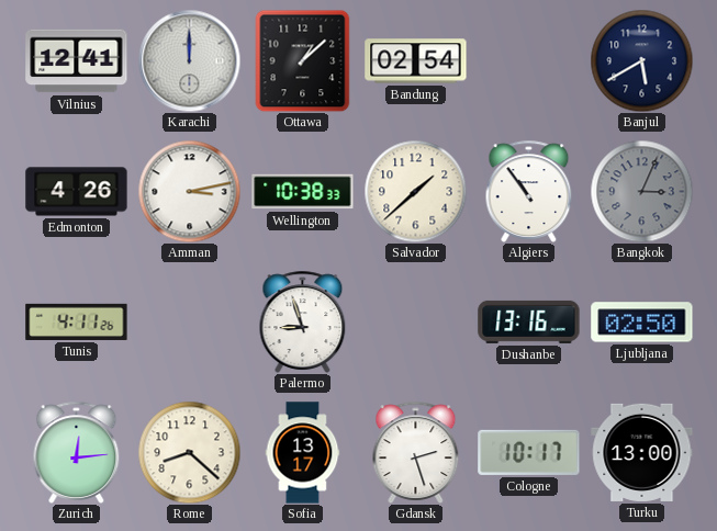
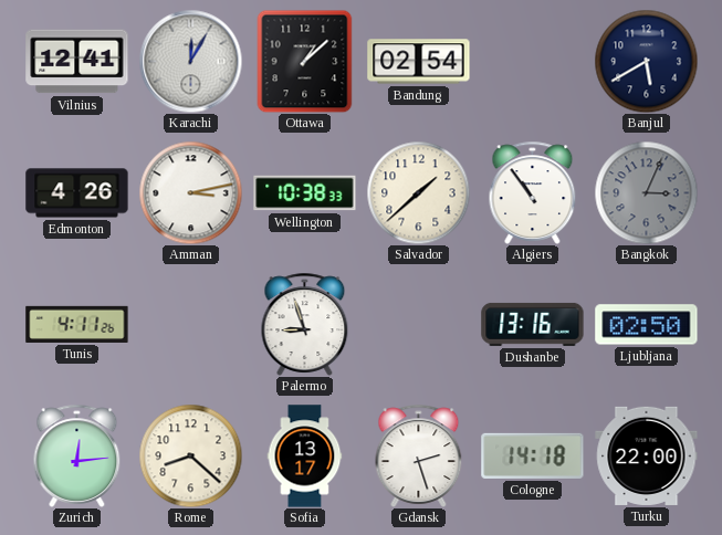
Karachi: 12:00 -> 12:05
Cologne: 10:17 -> 14:18
Turku: 13:00 -> 22:00
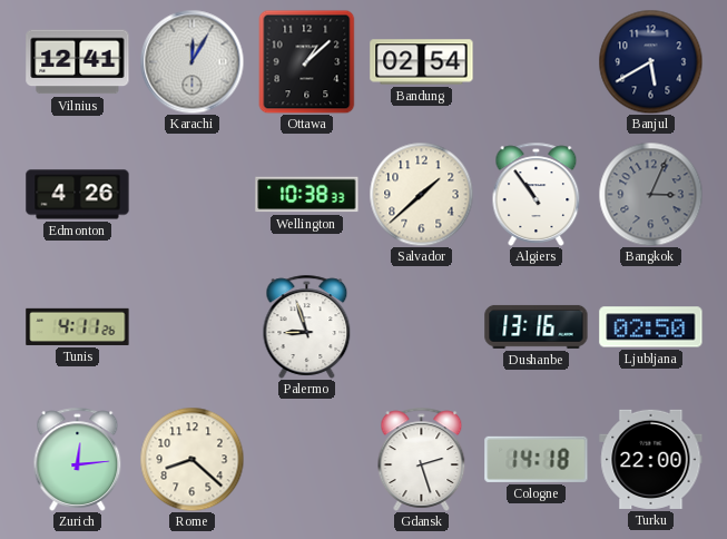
Amman: 3:13 -> none
Sofia: 13:17 -> none
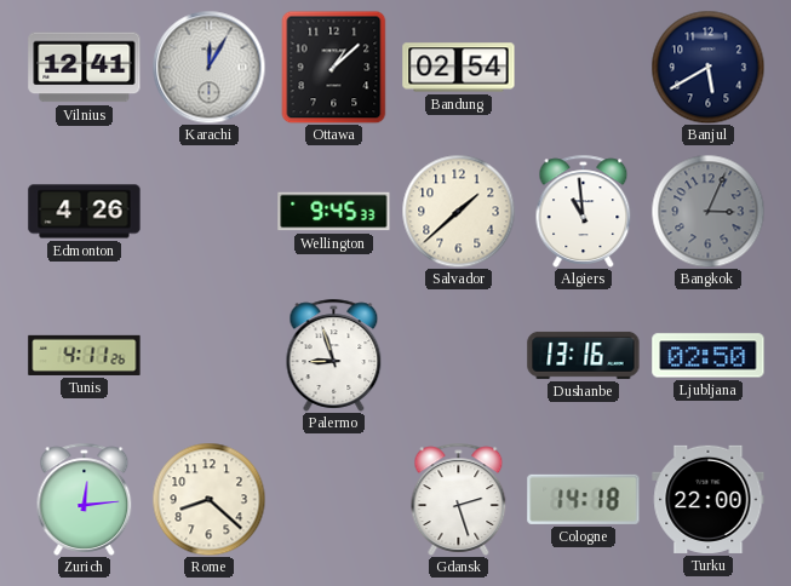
Wellington: 10:38 -> 9:45
Algiers: 10:54 -> 10:59
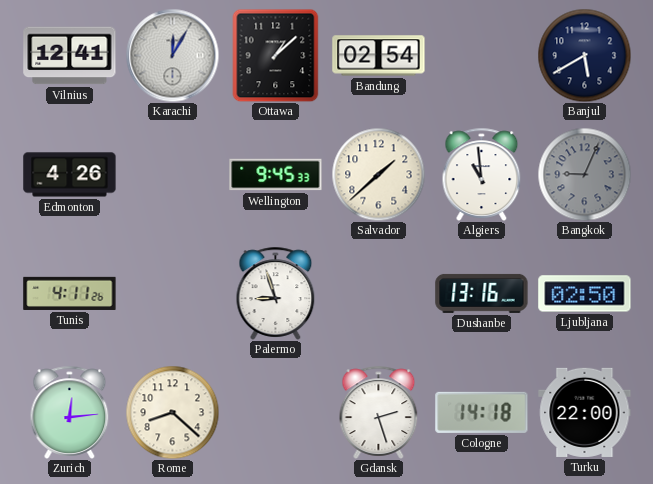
Bangkok: 3:04 -> 9:04
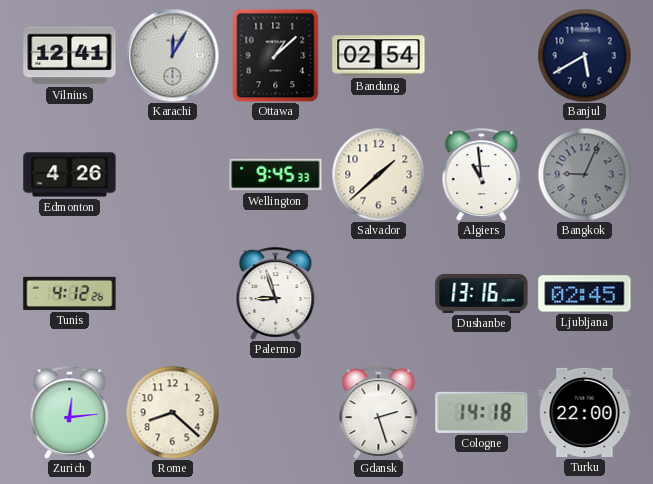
Tunis: 4:11 -> 4:12
Ljubljana: 02:50 -> 02:45
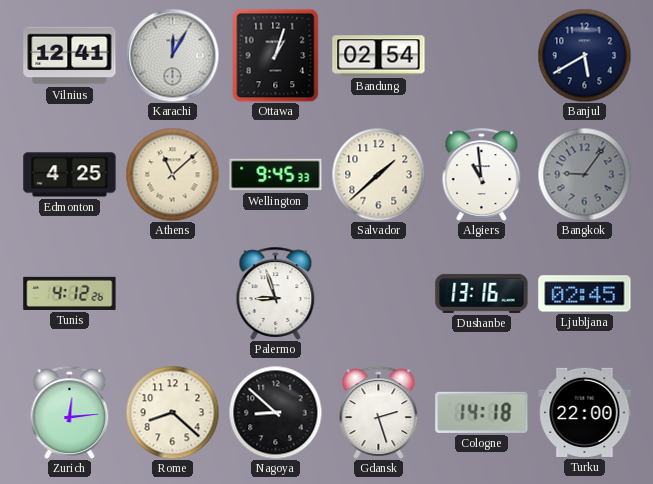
Ottawa: 1:08 -> 1:03
Edmonton: 4:26 -> 4:25
Athens: none -> 11:08
Bangkok: 9:04 -> 9:06
Nagoya: none -> 8:52
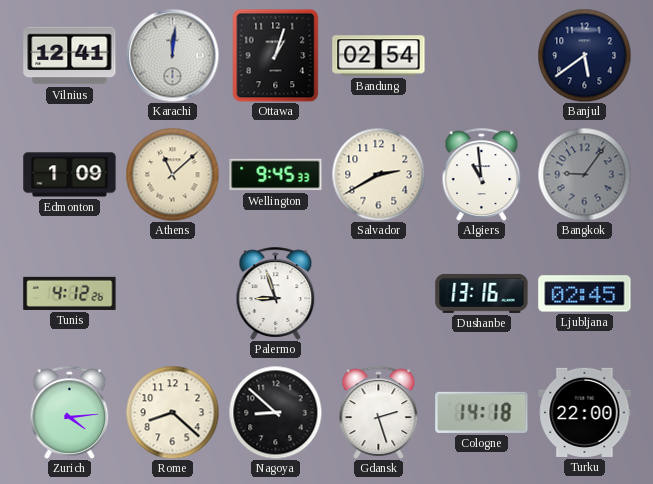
Karachi: 12:05 -> 12:01
Banjul: 5:40 -> 5:39
Edmonton: 4:25 -> 1:09
Salvador: 1:38 -> 2:40
Zurich: 12:14 -> 4:14
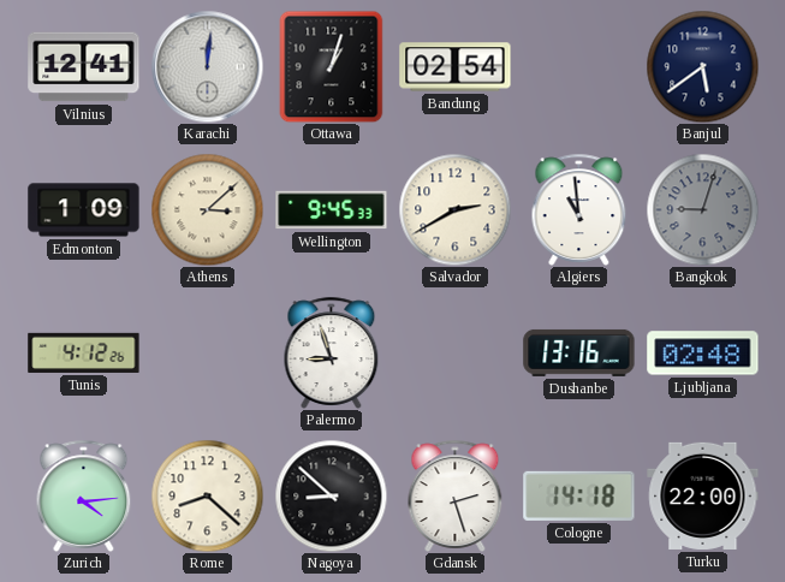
Athens: 11:08 -> 3:08
Bangkok: 9:06 -> 9:03
Ljubljana: 02:45 -> 02:48
